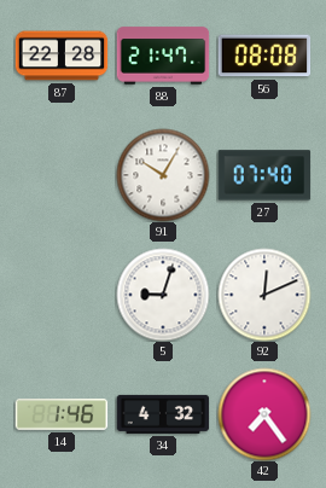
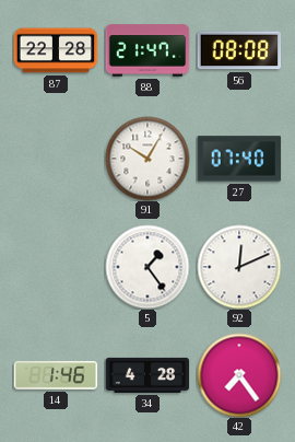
5: 9:03 -> 1:24
34: 4:32 -> 4:28
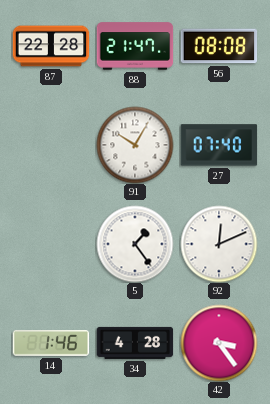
42: 7:24 -> 3:24
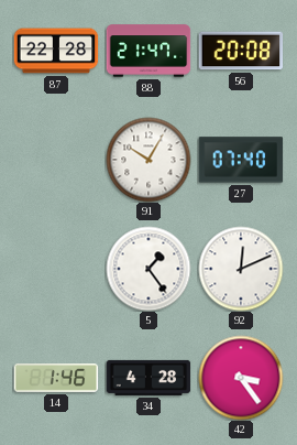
56: 08:08 -> 20:08
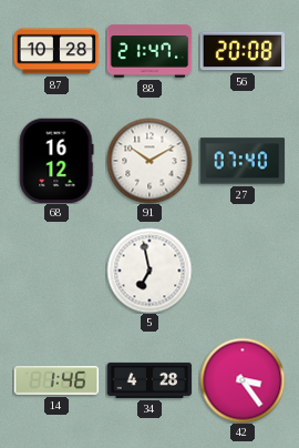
87: 22:28 -> 10:28
68: none -> 16:12
91: 10:05 -> 10:10
5: 1:24 -> 6:58
92: 12:11 -> none
